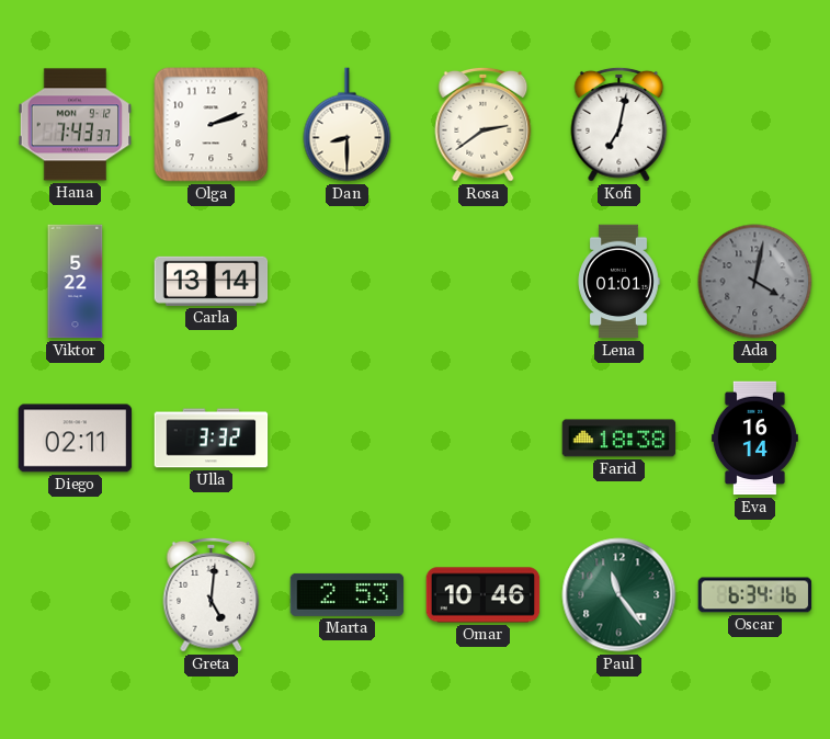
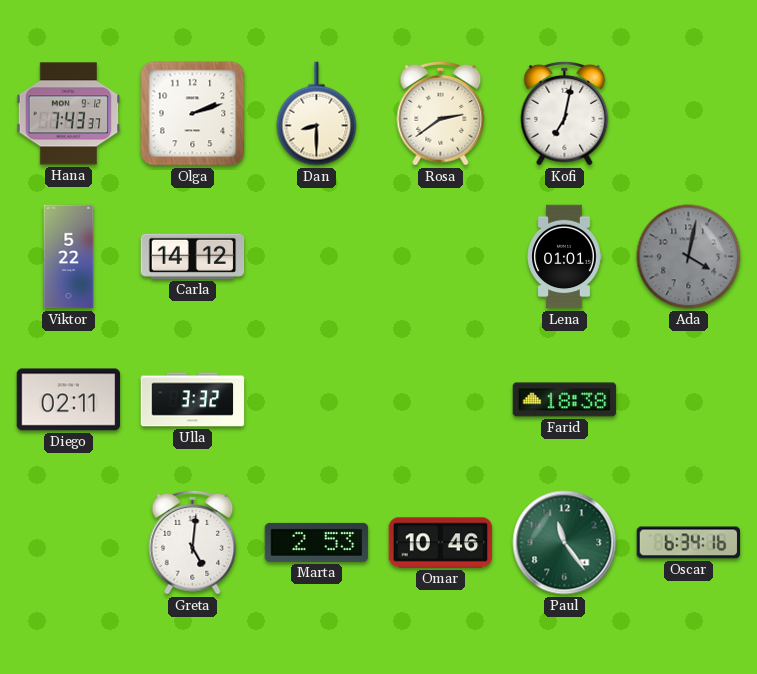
Carla: 13:14 -> 14:12
Eva: 16:14 -> none
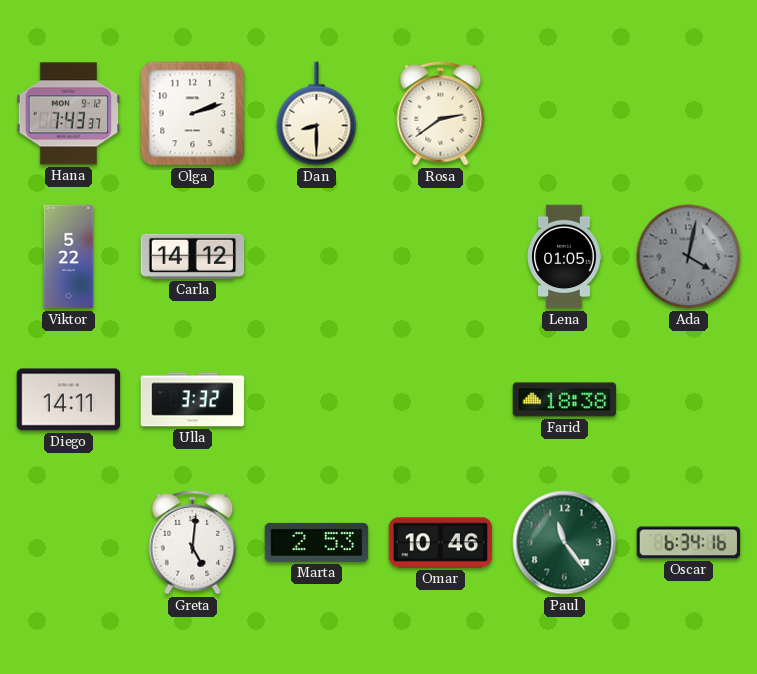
Kofi: 7:02 -> none
Lena: 01:01 -> 01:05
Diego: 02:11 -> 14:11
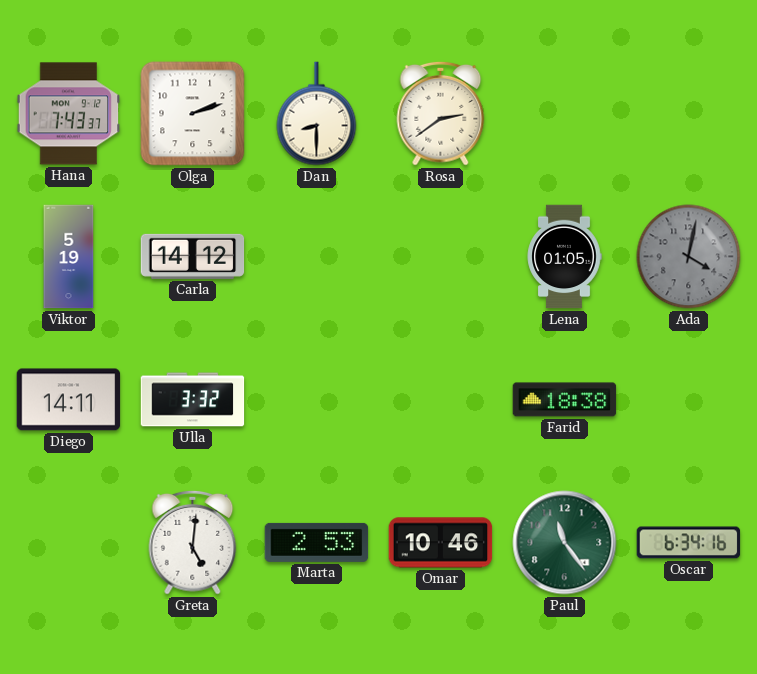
Viktor: 5:22 -> 5:19
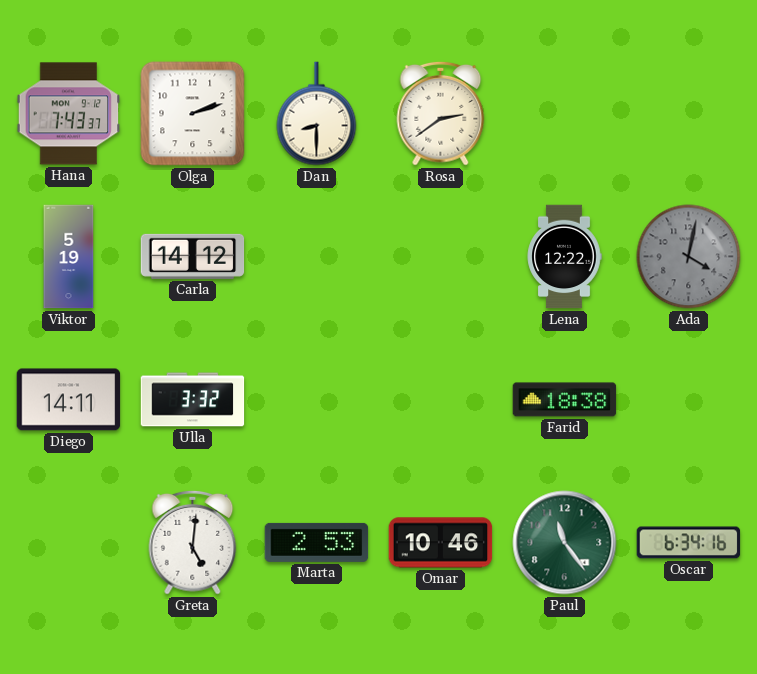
Lena: 01:05 -> 12:22
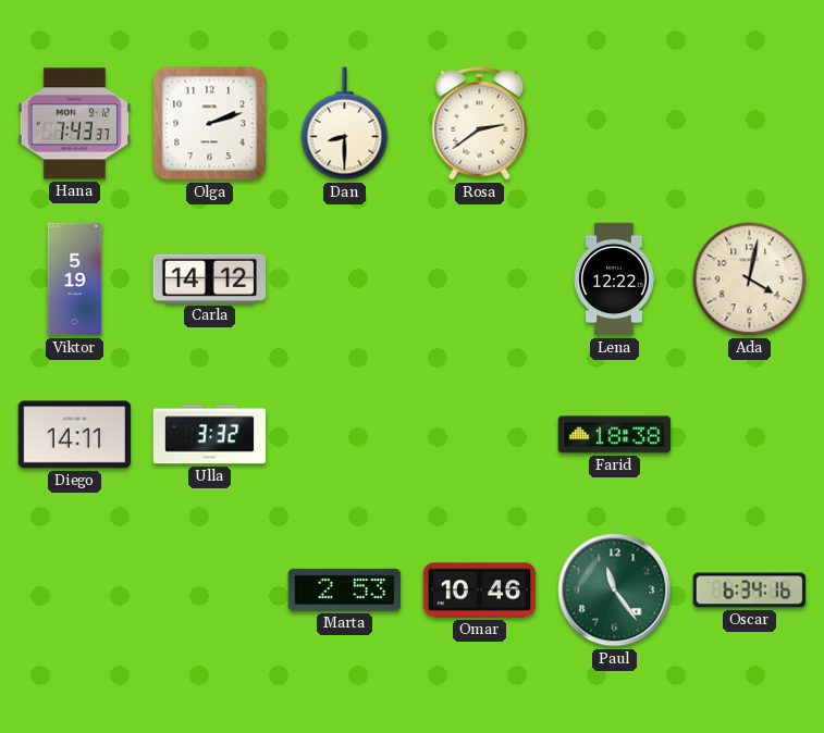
Ada dial: grey -> cream
Greta: 5:01 -> none
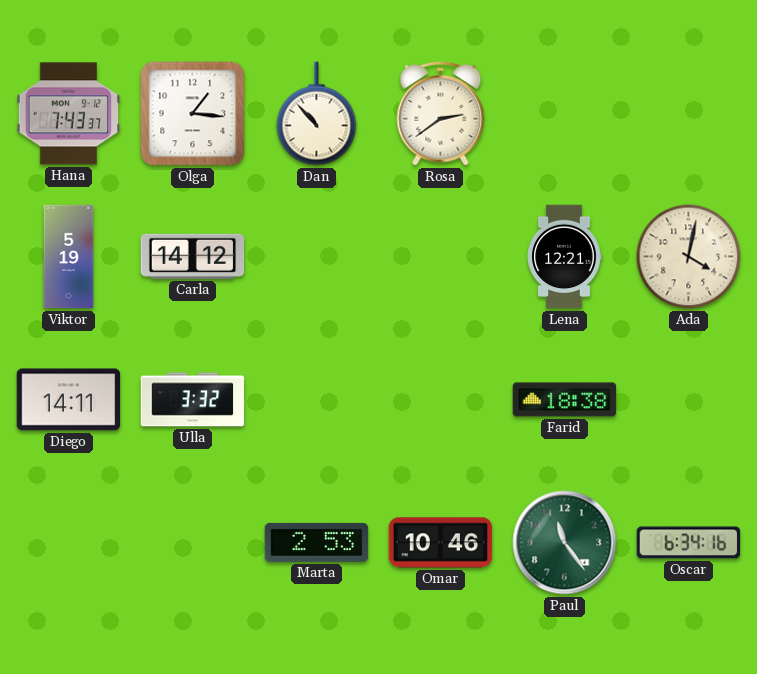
Olga: 2:12 -> 1:16
Dan: 8:30 -> 10:53
Lena: 12:22 -> 12:21
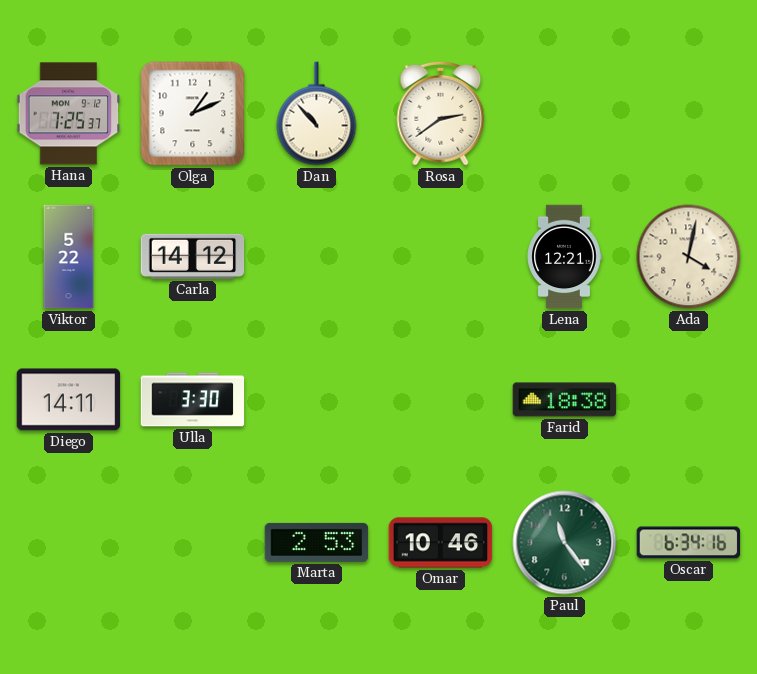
Hana: 7:43 -> 7:25
Olga: 1:16 -> 1:11
Viktor: 5:19 -> 5:22
Ulla: 3:32 -> 3:30
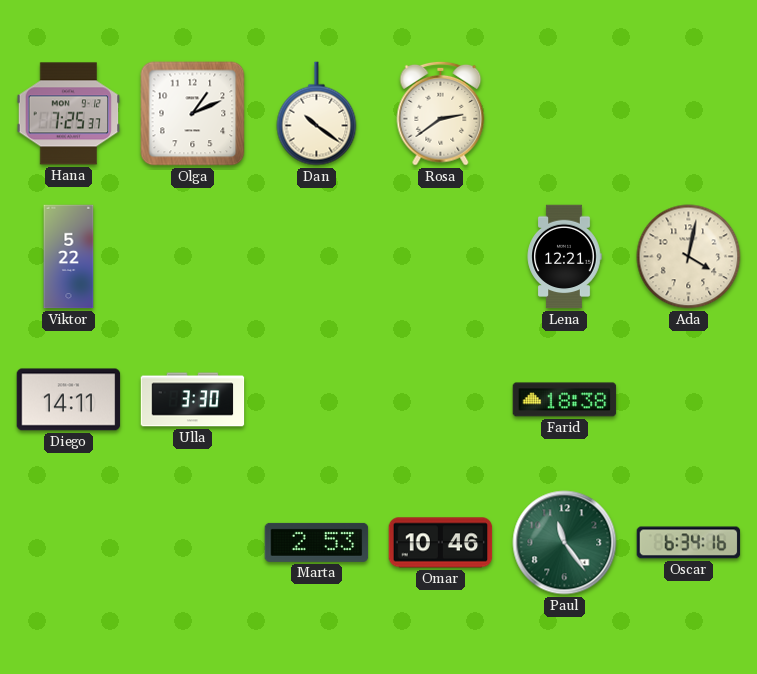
Dan: 10:53 -> 10:21
Carla: 14:12 -> none
